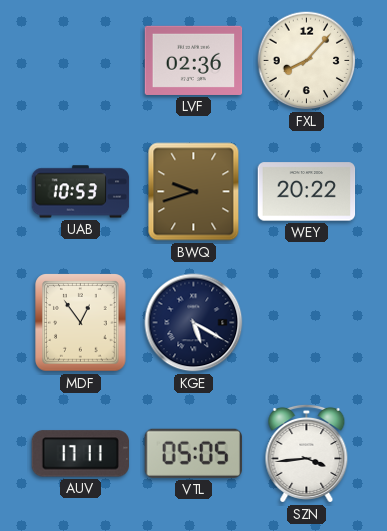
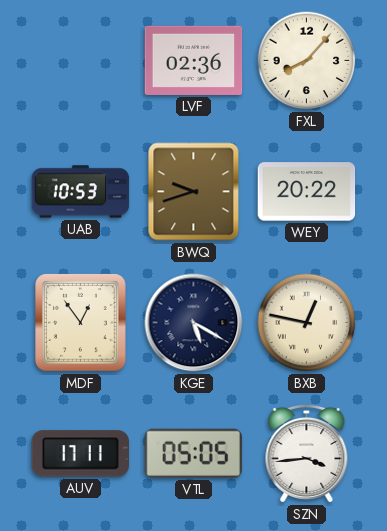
BXB: none -> 12:47
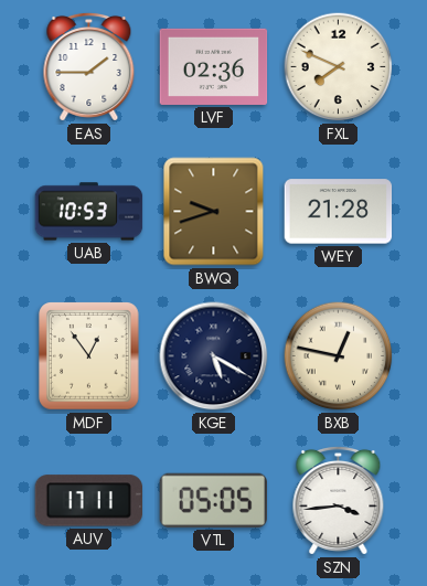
EAS: none -> 1:45
FXL: 8:07 -> 7:49
WEY: 20:22 -> 21:28
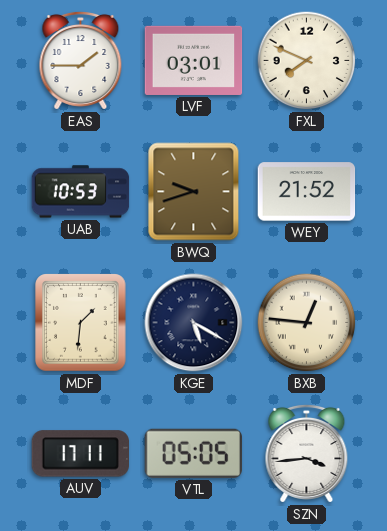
LVF: 02:36 -> 03:01
WEY: 21:28 -> 21:52
MDF: 12:54 -> 1:31
BXB: 12:47 -> 12:46
